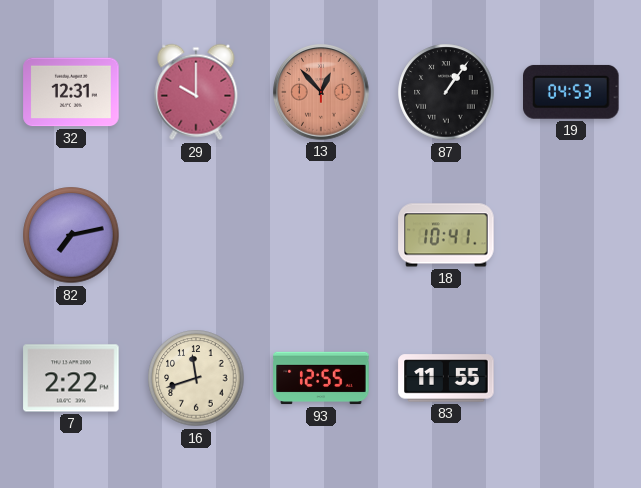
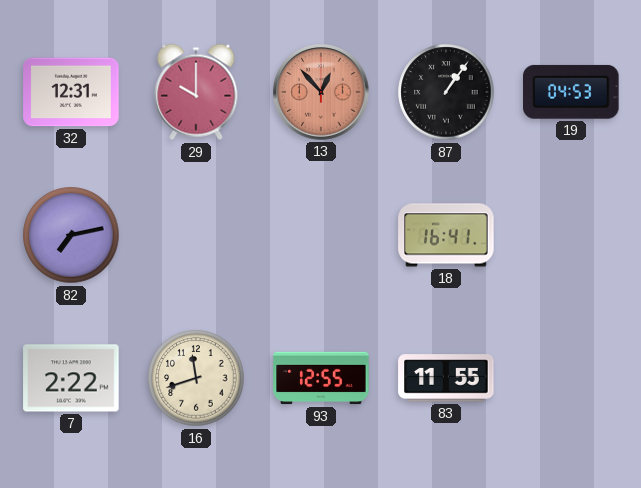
18: 10:41 -> 16:41
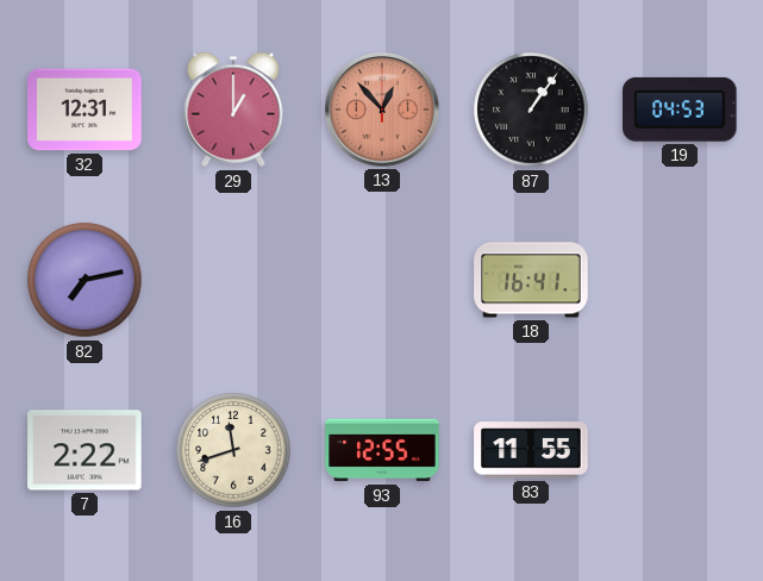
29: 10:00 -> 1:00
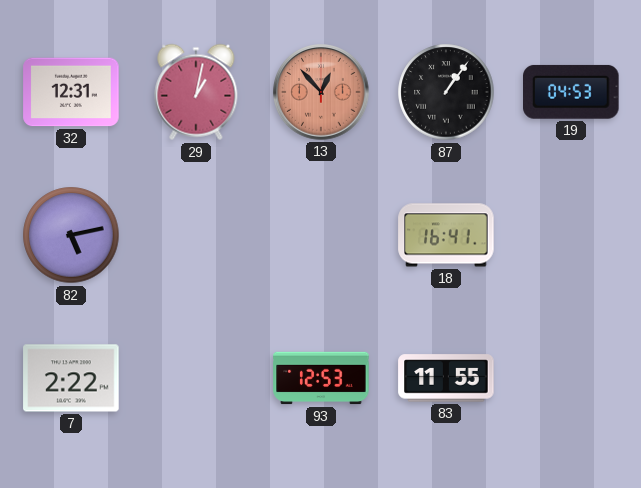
29: 1:00 -> 1:02
82: 7:13 -> 5:13
16: 11:42 -> none
93: 12:55 -> 12:53
